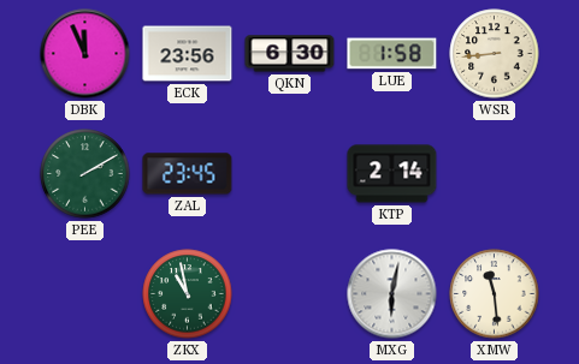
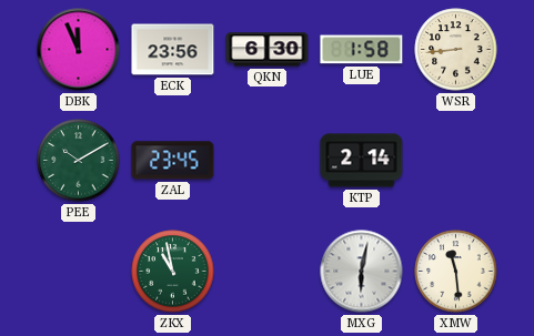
PEE: 2:10 -> 10:10
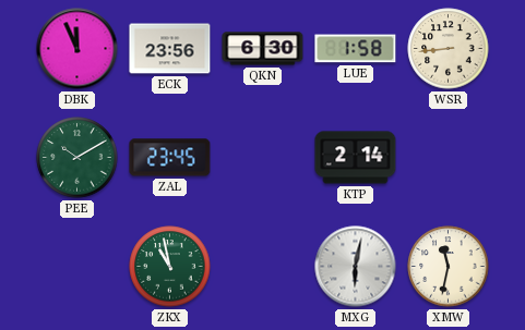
XMW: 11:29 -> 11:32
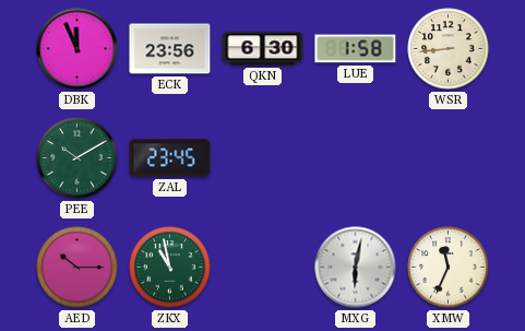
KTP: 2:14 -> none
AED: none -> 10:15
XMW: 11:32 -> 11:34
